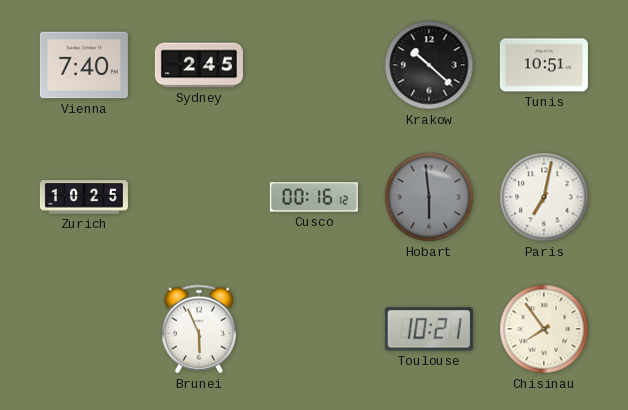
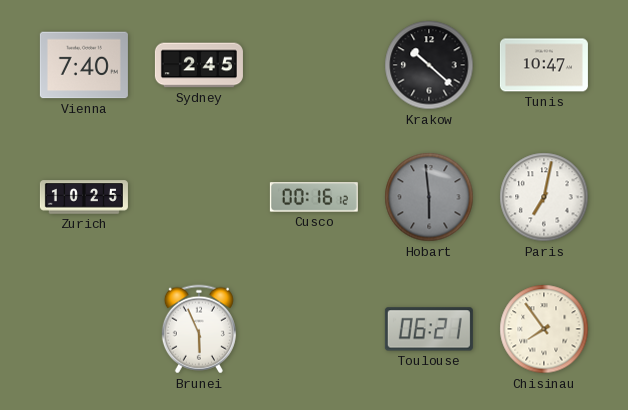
Tunis: 10:51 -> 10:47
Toulouse: 10:21 -> 06:21
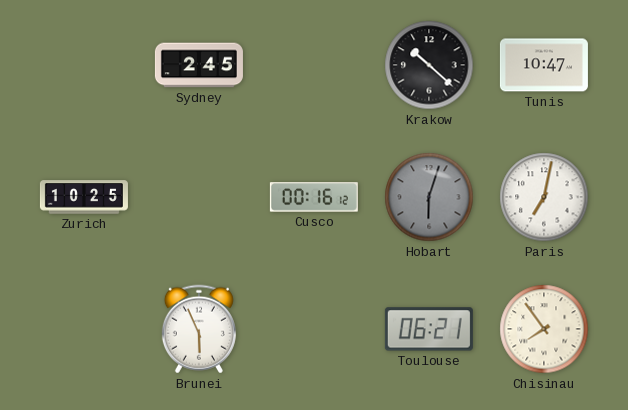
Vienna: 7:40 -> none
Hobart: 5:59 -> 6:03
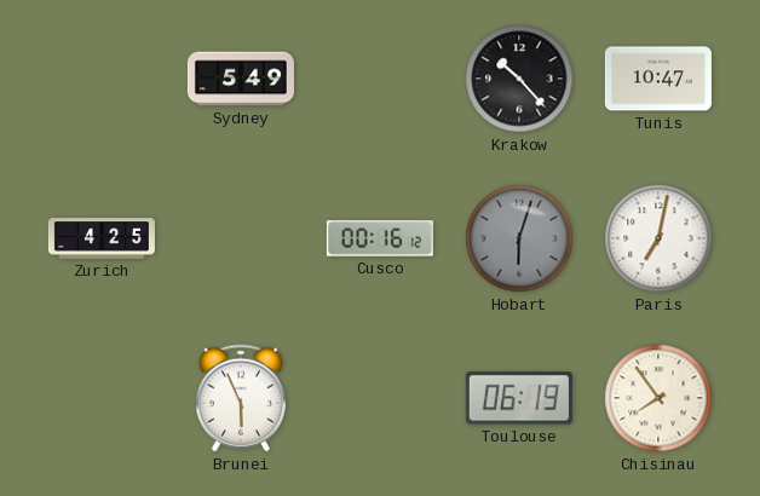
Sydney: 2:45 -> 5:49
Krakow: 10:22 -> 10:23
Zurich: 10:25 -> 4:25
Toulouse: 06:21 -> 06:19
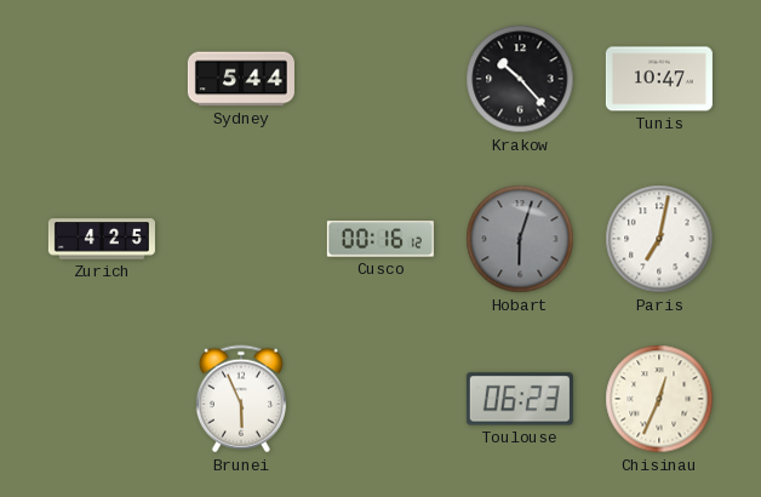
Sydney: 5:49 -> 5:44
Toulouse: 06:19 -> 06:23
Chisinau: 7:54 -> 12:34
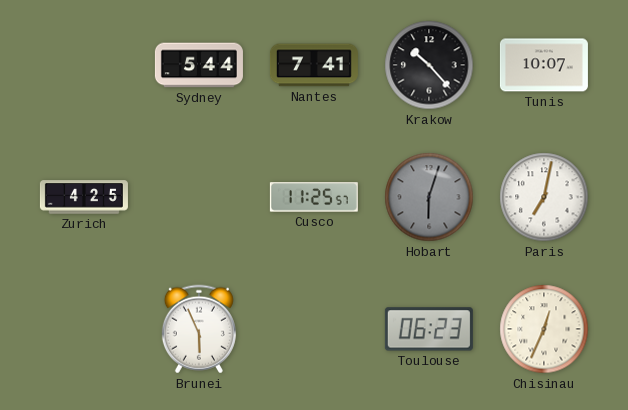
Nantes: none -> 7:41
Tunis: 10:47 -> 10:07
Cusco: 00:16 -> 11:25
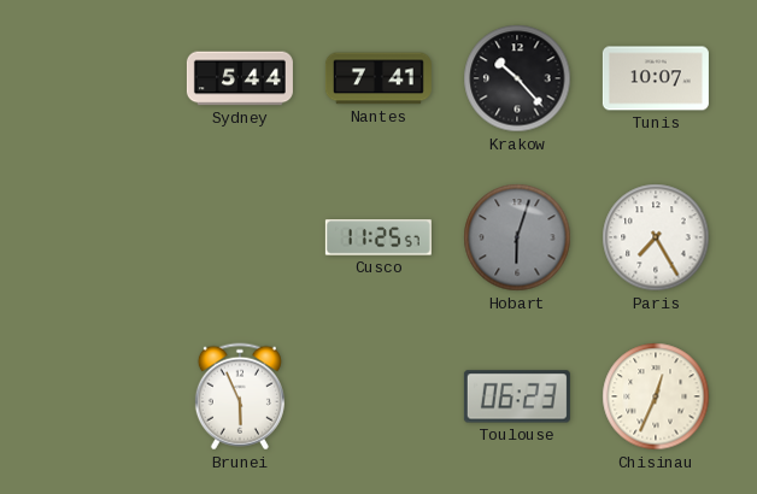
Zurich: 4:25 -> none
Paris: 7:02 -> 7:25
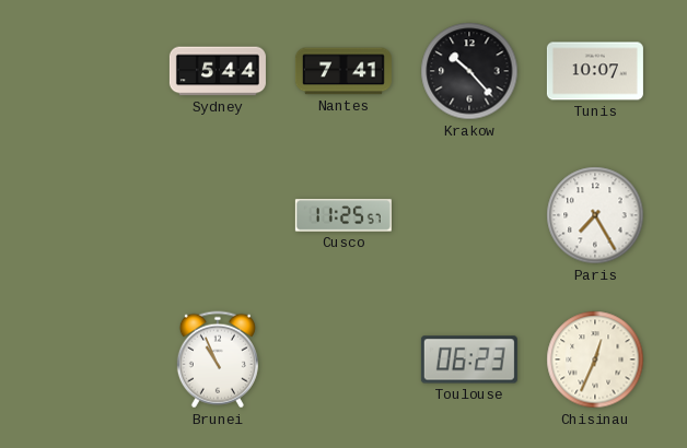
Hobart: 6:03 -> none
Brunei: 5:56 -> 10:56
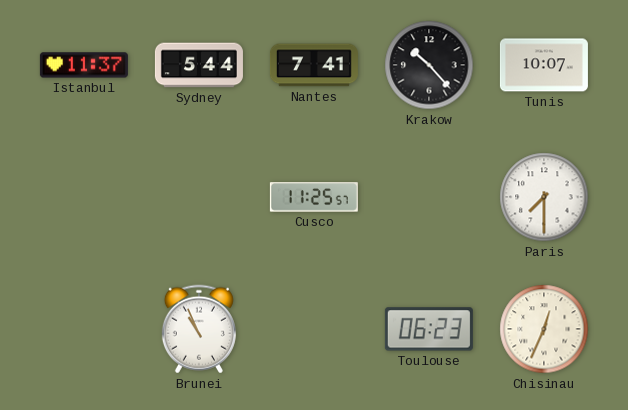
Istanbul: none -> 11:37
Paris: 7:25 -> 7:30
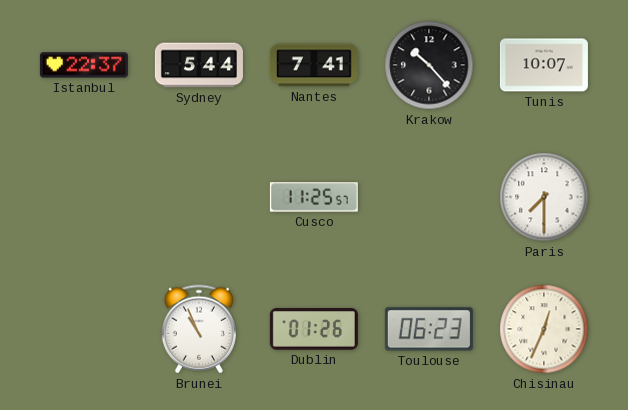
Istanbul: 11:37 -> 22:37
Dublin: none -> 01:26
